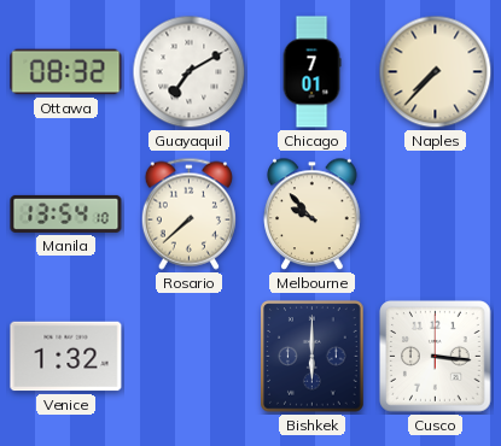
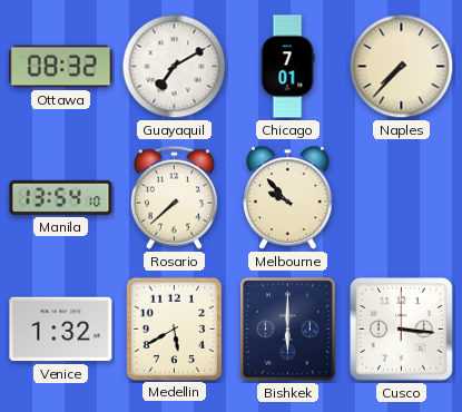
Medellin: none -> 5:40
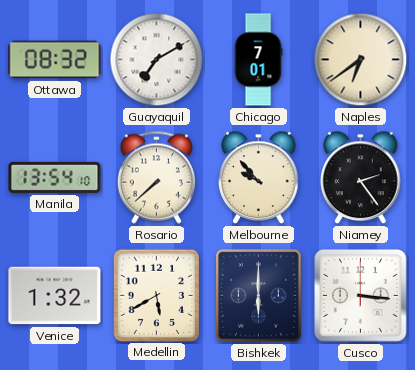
Naples: 7:37 -> 6:39
Niamey: none -> 2:24
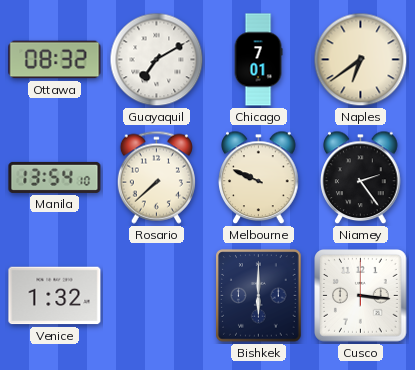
Melbourne: 9:53 -> 9:49
Medellin: 5:40 -> none
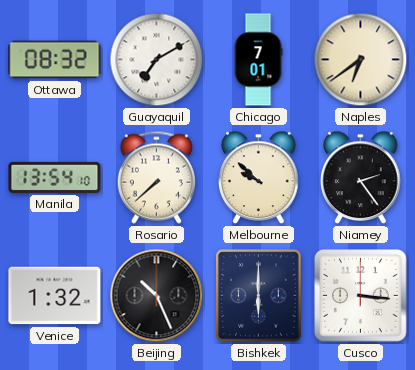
Melbourne: 9:49 -> 9:52
Beijing: none -> 10:26
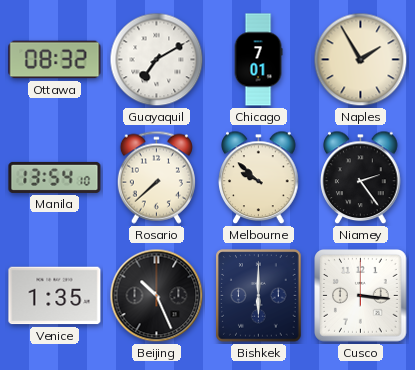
Naples: 6:39 -> 1:55
Venice: 1:32 -> 1:35
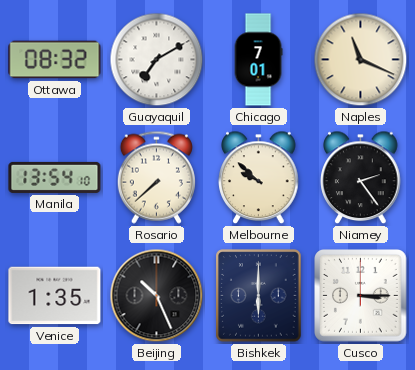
Naples: 1:55 -> 11:19
Cusco: 3:16 -> 3:15
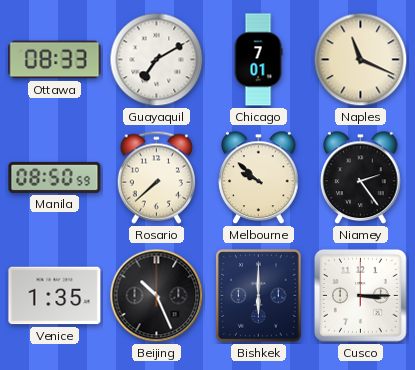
Ottawa: 08:32 -> 08:33
Manila: 13:54 -> 08:50
